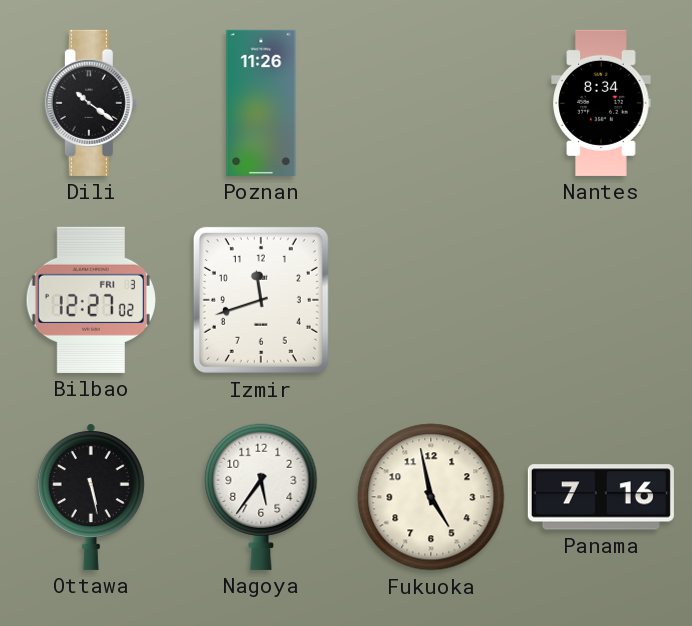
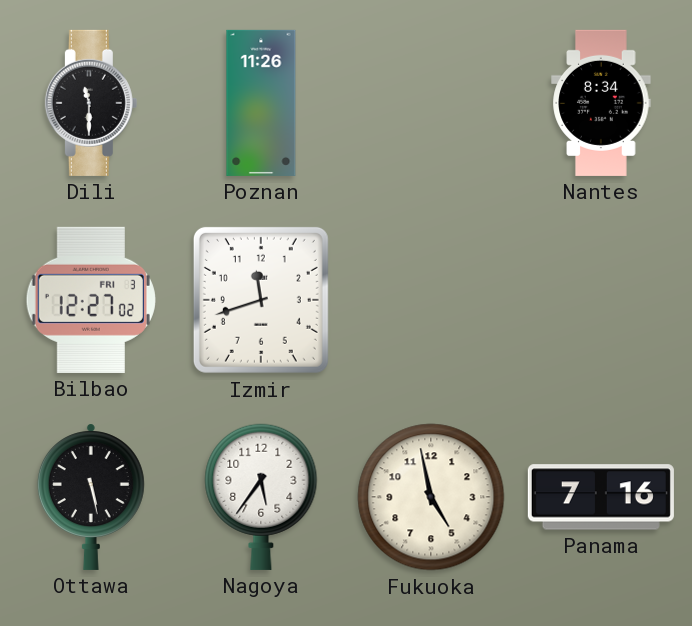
Dili: 10:21 -> 11:30
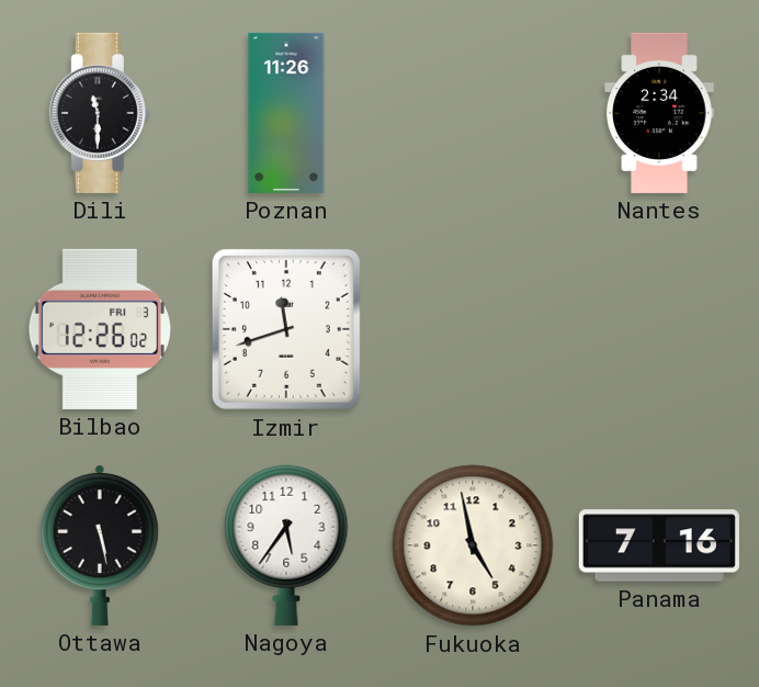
Nantes: 8:34 -> 2:34
Bilbao: 12:27 -> 12:26
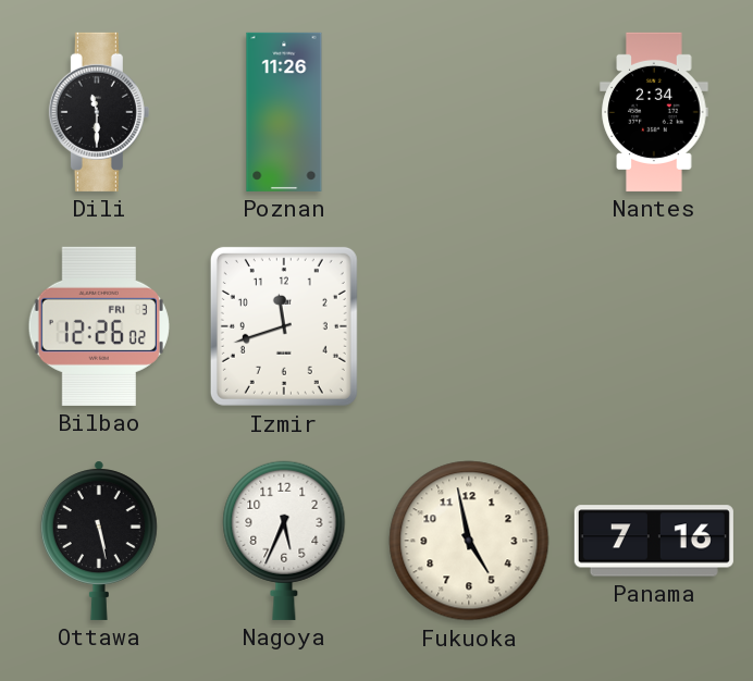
Nagoya: 5:36 -> 5:34
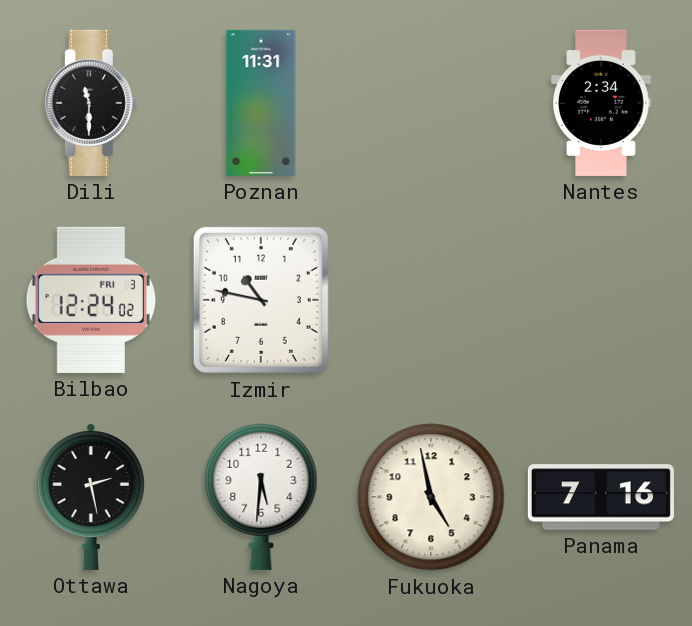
Poznan: 11:26 -> 11:31
Bilbao: 12:26 -> 12:24
Izmir: 11:42 -> 10:47
Ottawa: 5:28 -> 2:28
Nagoya: 5:34 -> 5:31
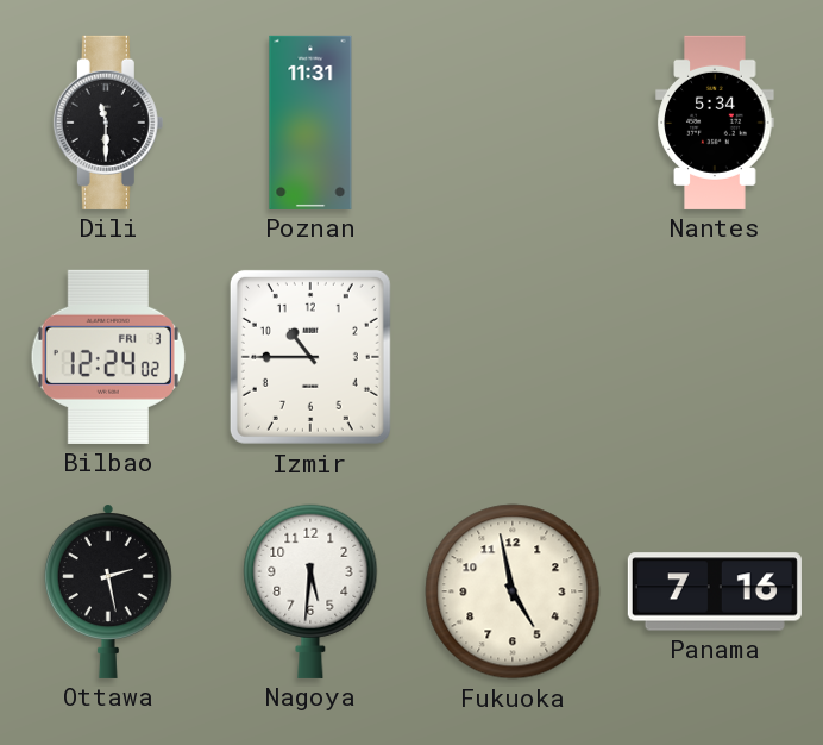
Nantes: 2:34 -> 5:34
Izmir: 10:47 -> 10:45
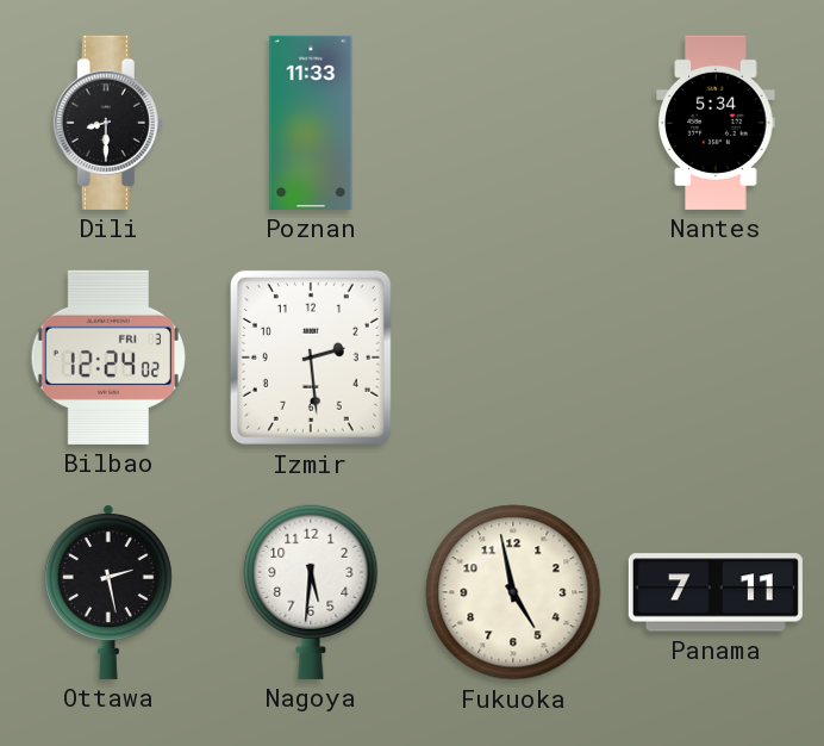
Dili: 11:30 -> 8:30
Poznan: 11:31 -> 11:33
Izmir: 10:45 -> 2:29
Panama: 7:16 -> 7:11
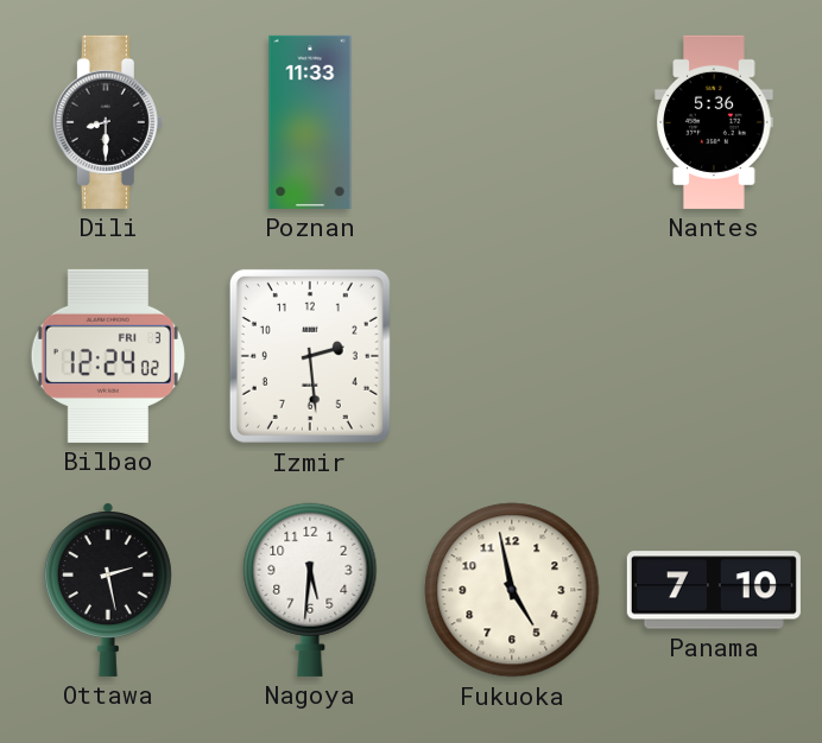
Nantes: 5:34 -> 5:36
Panama: 7:11 -> 7:10
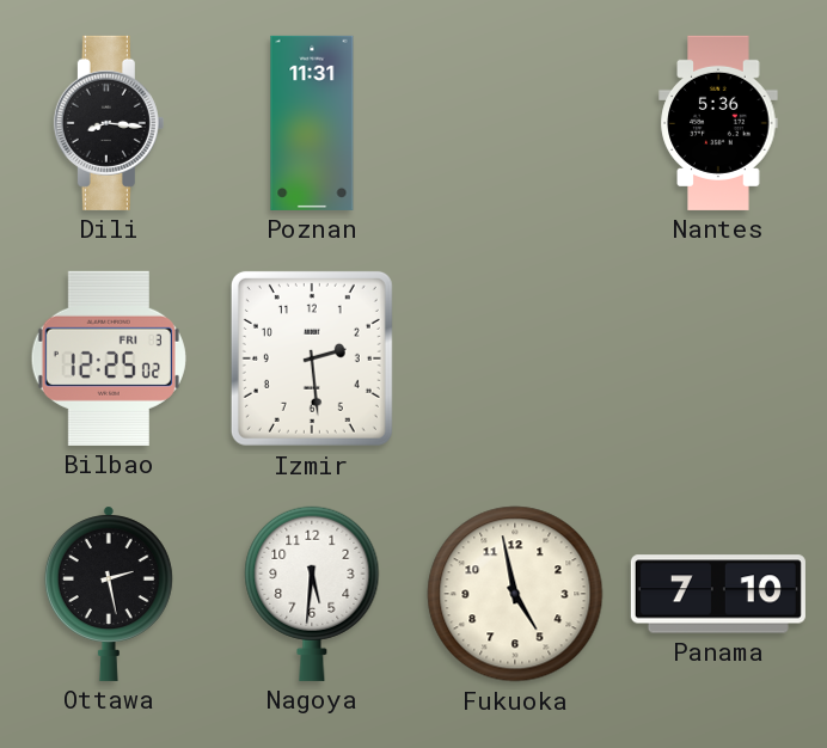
Dili: 8:30 -> 8:16
Poznan: 11:33 -> 11:31
Bilbao: 12:24 -> 12:25
